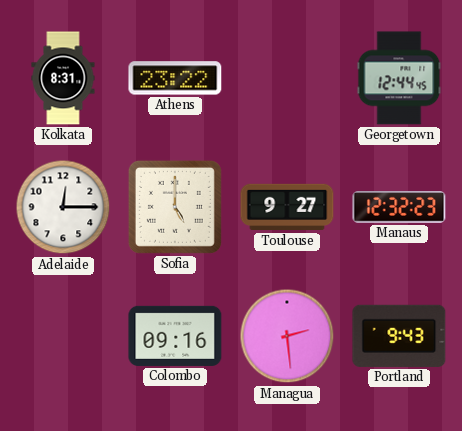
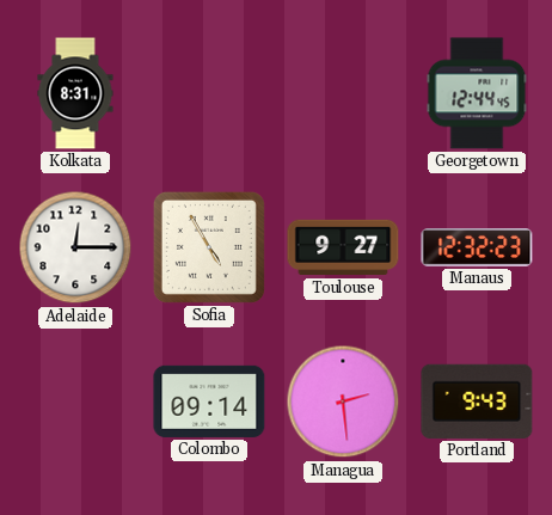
Athens: 23:22 -> none
Sofia: 5:00 -> 4:55
Colombo: 09:16 -> 09:14
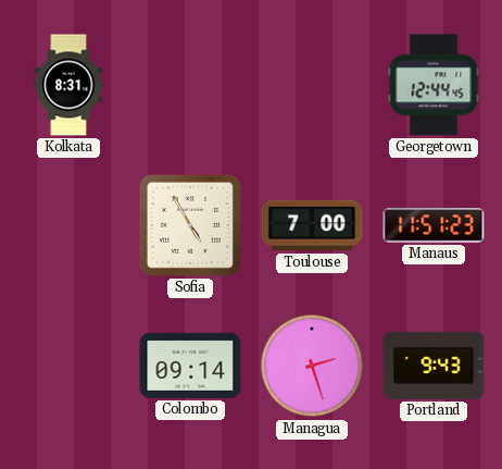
Adelaide: 12:15 -> none
Toulouse: 9:27 -> 7:00
Manaus: 12:32 -> 11:51
Managua: 2:29 -> 2:27
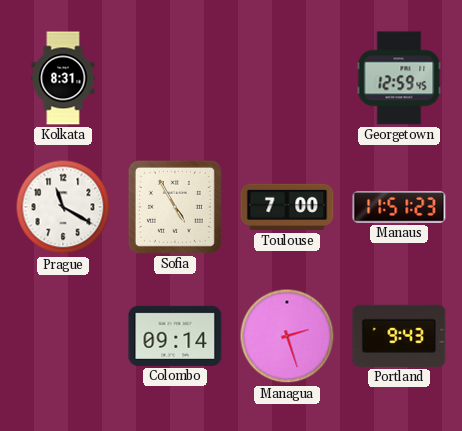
Georgetown: 12:44 -> 12:59
Prague: none -> 11:20
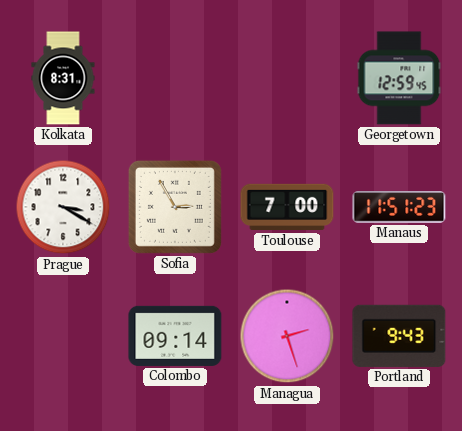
Prague: 11:20 -> 3:20
Sofia: 4:55 -> 2:55
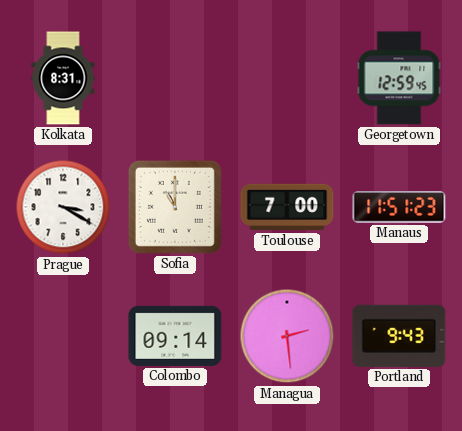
Sofia: 2:55 -> 11:00
Managua: 2:27 -> 2:29
